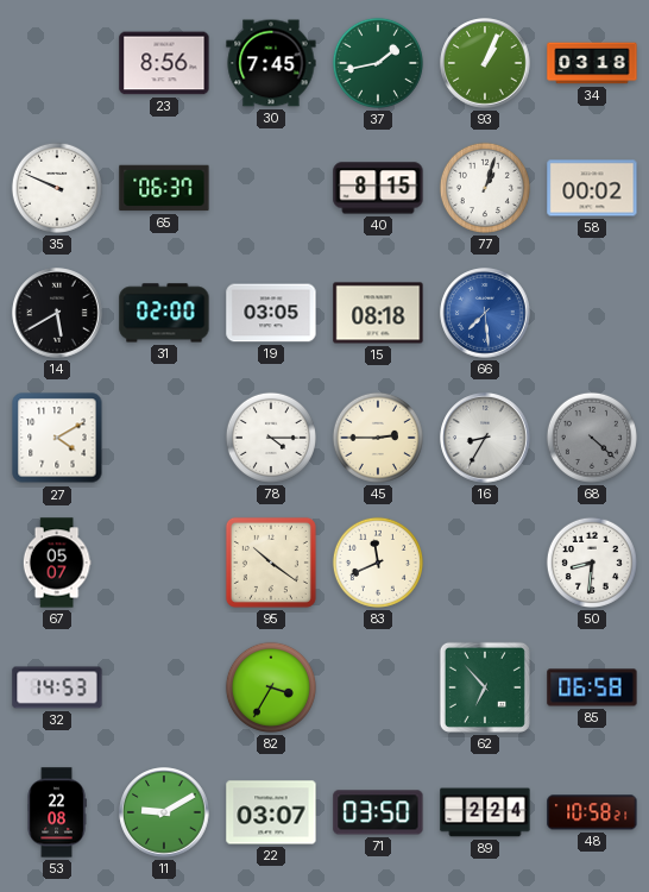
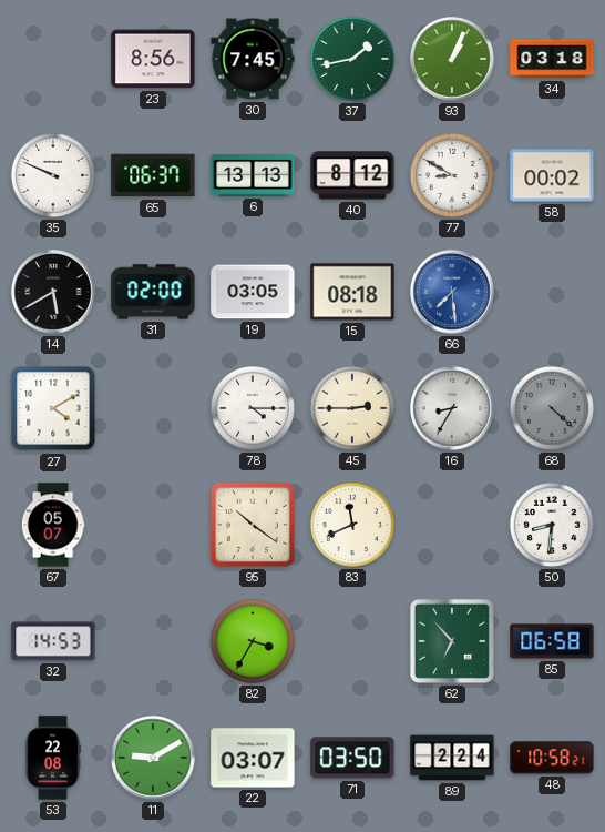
6: none -> 13:13
40: 8:15 -> 8:12
77: 1:03 -> 8:50
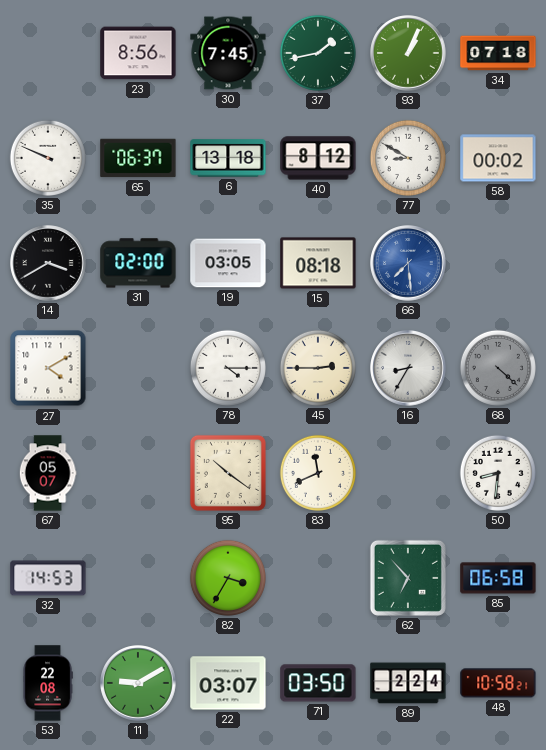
34: 03:18 -> 07:18
6: 13:13 -> 13:18
14: 5:40 -> 3:40
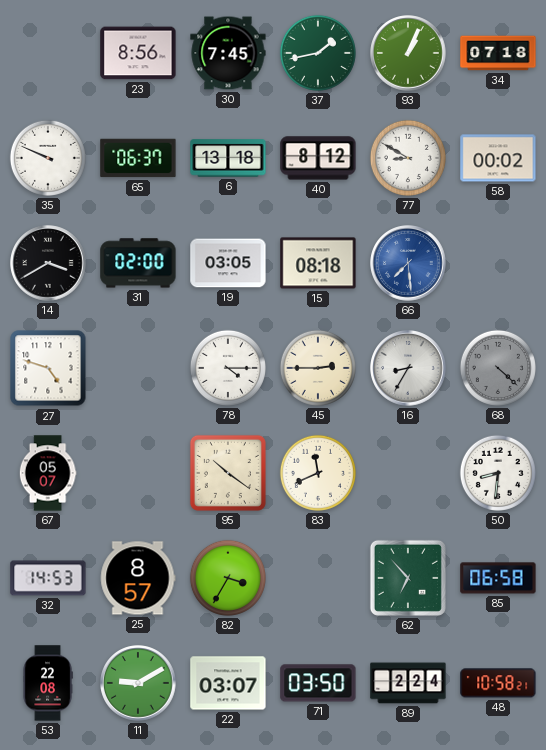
27: 4:10 -> 4:48
25: none -> 8:57
